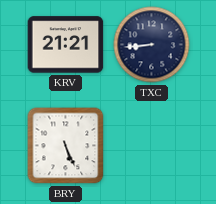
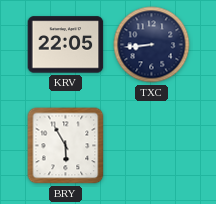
KRV: 21:21 -> 22:05
BRY: 5:26 -> 5:55
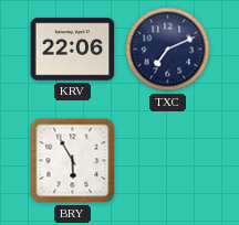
KRV: 22:05 -> 22:06
TXC: 8:44 -> 7:11
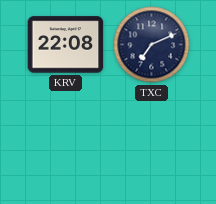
KRV: 22:06 -> 22:08
BRY: 5:55 -> none
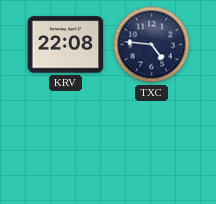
TXC: 7:11 -> 4:46
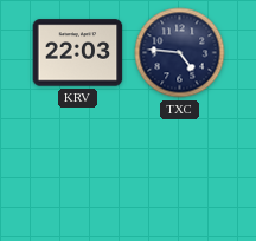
KRV: 22:08 -> 22:03
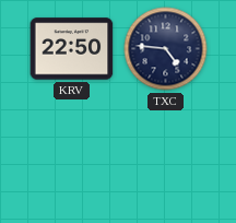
KRV: 22:03 -> 22:50
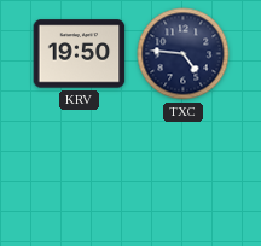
KRV: 22:50 -> 19:50
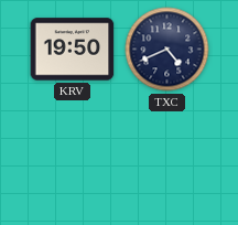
TXC: 4:46 -> 4:41
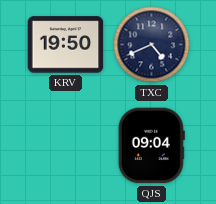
QJS: none -> 09:04
